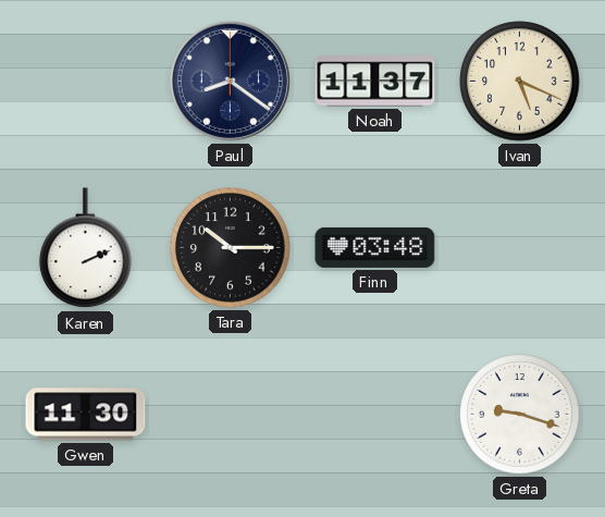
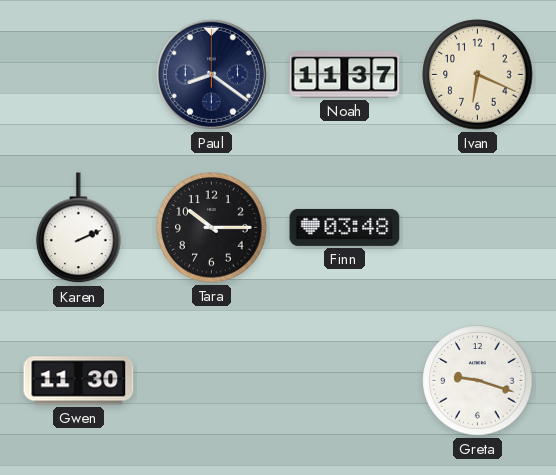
Ivan: 5:19 -> 6:19
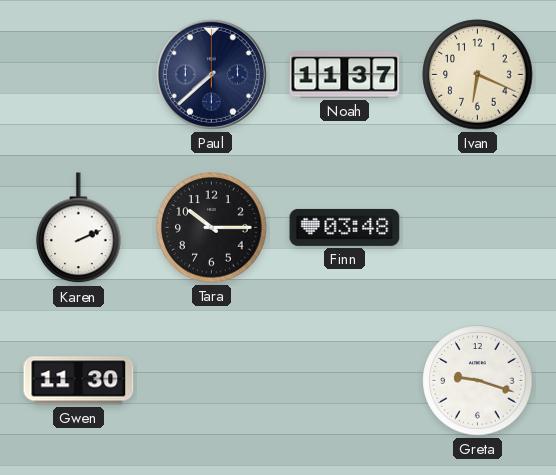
Paul: 8:21 -> 7:38
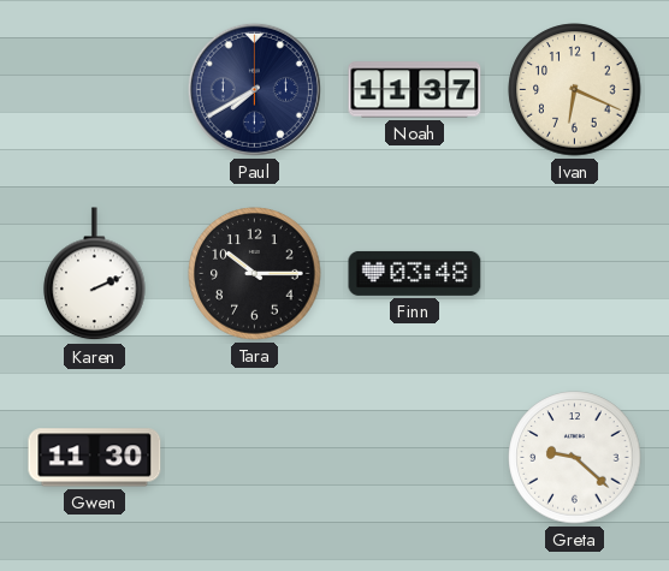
Paul: 7:38 -> 7:40
Greta: 9:18 -> 9:22
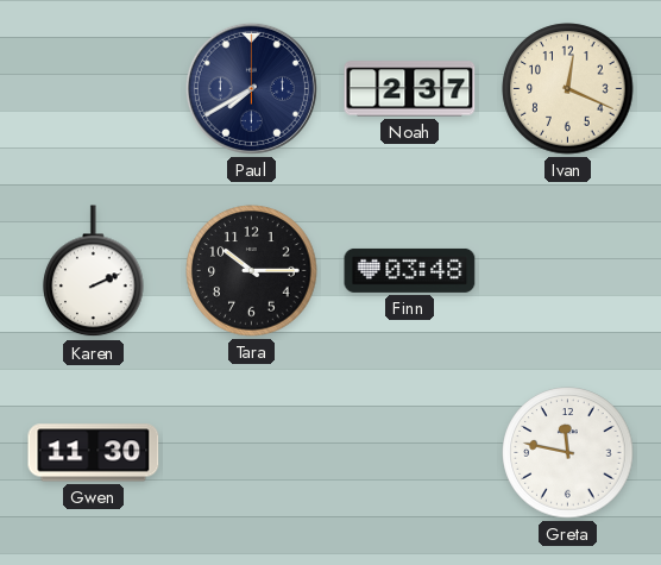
Noah: 11:37 -> 2:37
Ivan: 6:19 -> 12:19
Greta: 9:22 -> 11:47
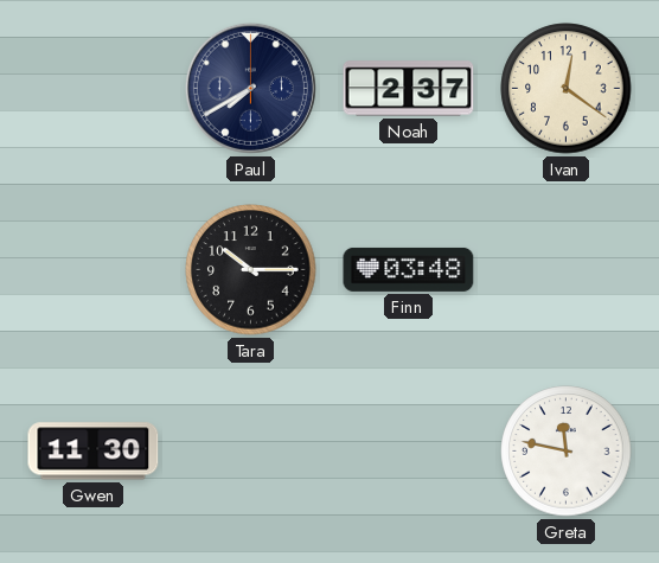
Ivan: 12:19 -> 12:21
Karen: 2:11 -> none
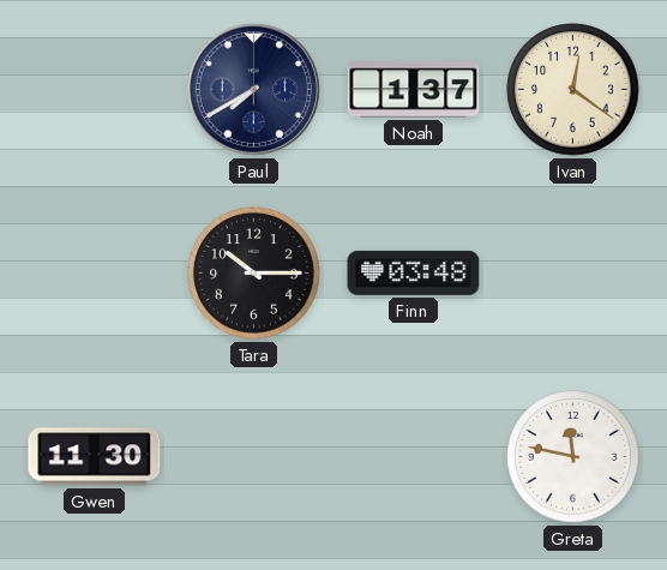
Noah: 2:37 -> 1:37
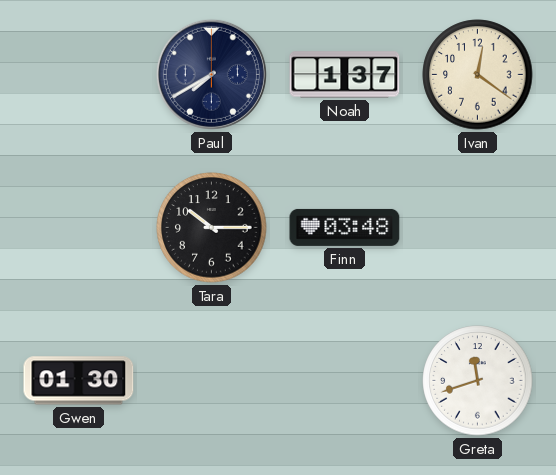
Gwen: 11:30 -> 01:30
Greta: 11:47 -> 11:42
